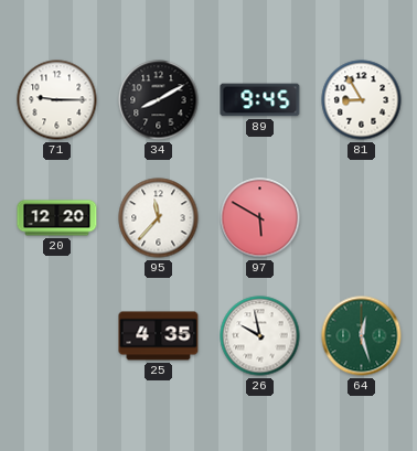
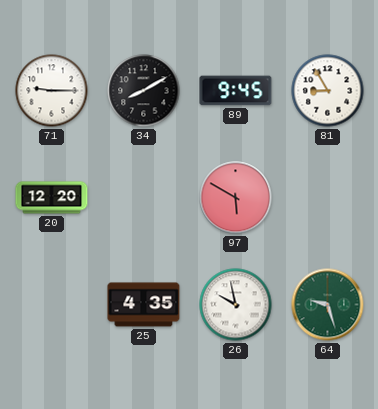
95: 11:37 -> none
64: 12:27 -> 9:27
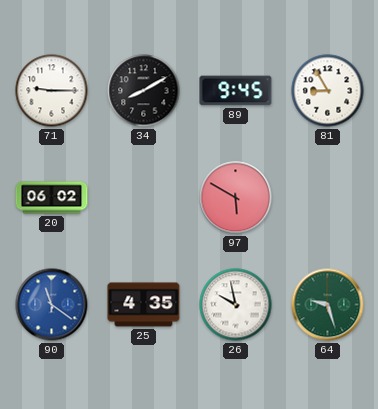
20: 12:20 -> 06:02
90: none -> 11:21
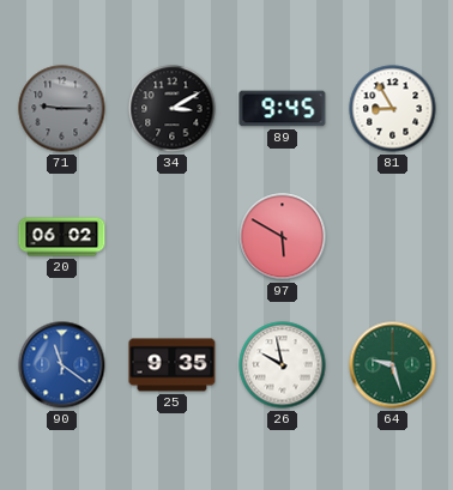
71 dial: white -> grey
34: 8:10 -> 3:10
25: 4:35 -> 9:35
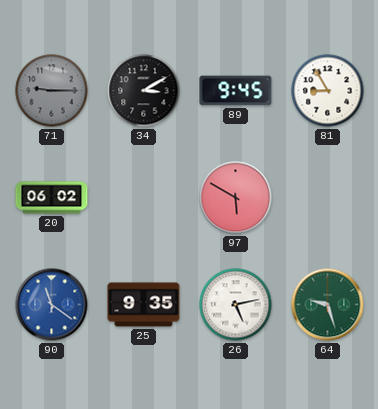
26: 9:58 -> 5:13
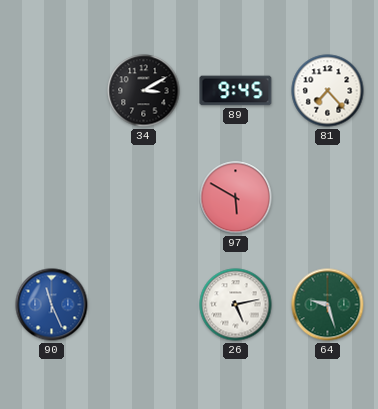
71: 9:15 -> none
81: 8:55 -> 7:23
20: 06:02 -> none
90: 11:21 -> 11:26
25: 9:35 -> none
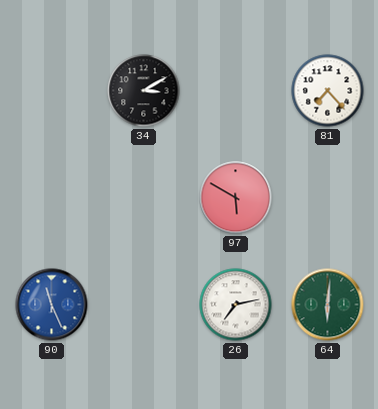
89: 9:45 -> none
26: 5:13 -> 7:13
64: 9:27 -> 6:01
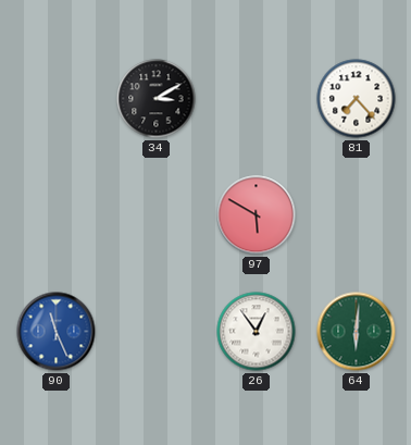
26: 7:13 -> 12:54
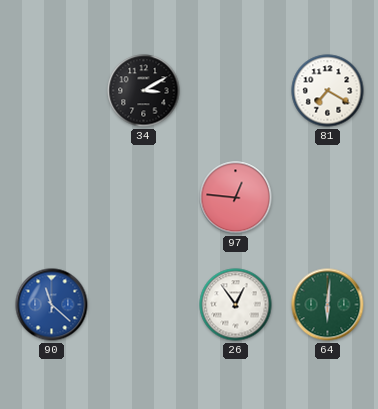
81: 7:23 -> 7:20
97: 5:50 -> 12:46
90: 11:26 -> 11:22
